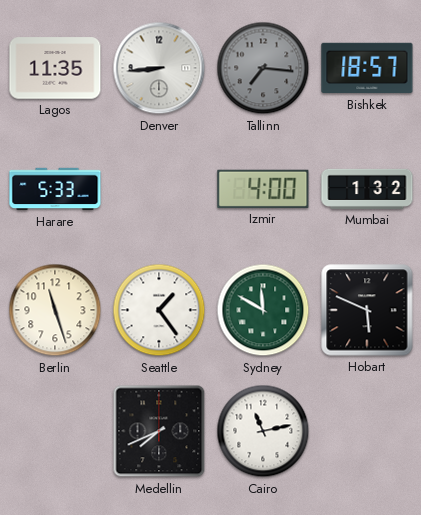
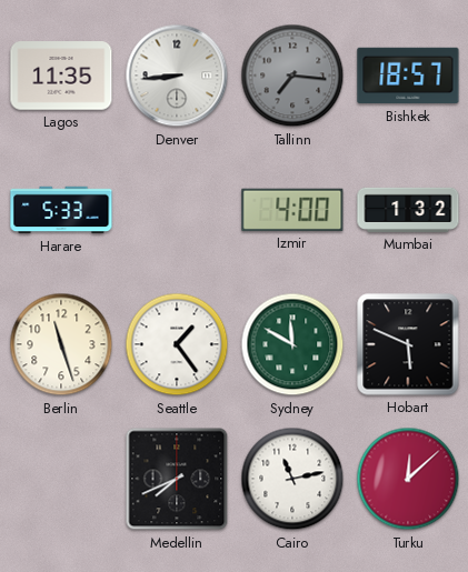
Turku: none -> 12:08
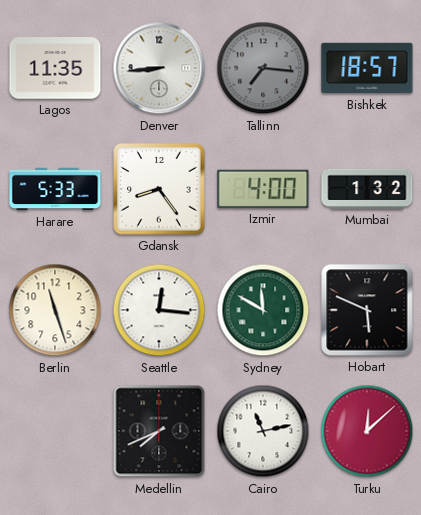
Gdansk: none -> 8:24
Seattle: 1:24 -> 12:16
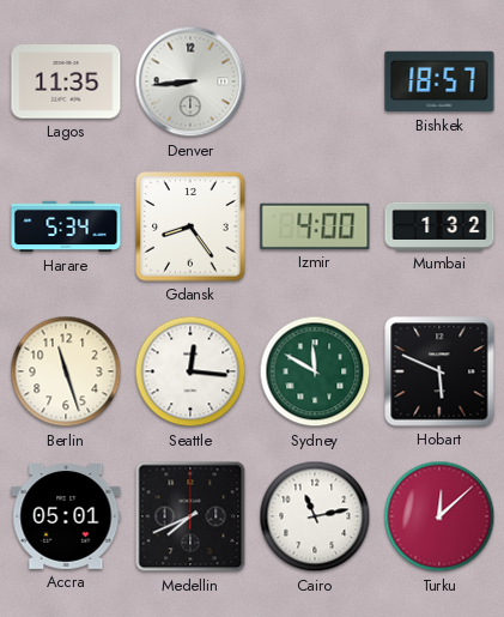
Tallinn: 7:16 -> none
Harare: 5:33 -> 5:34
Accra: none -> 05:01
